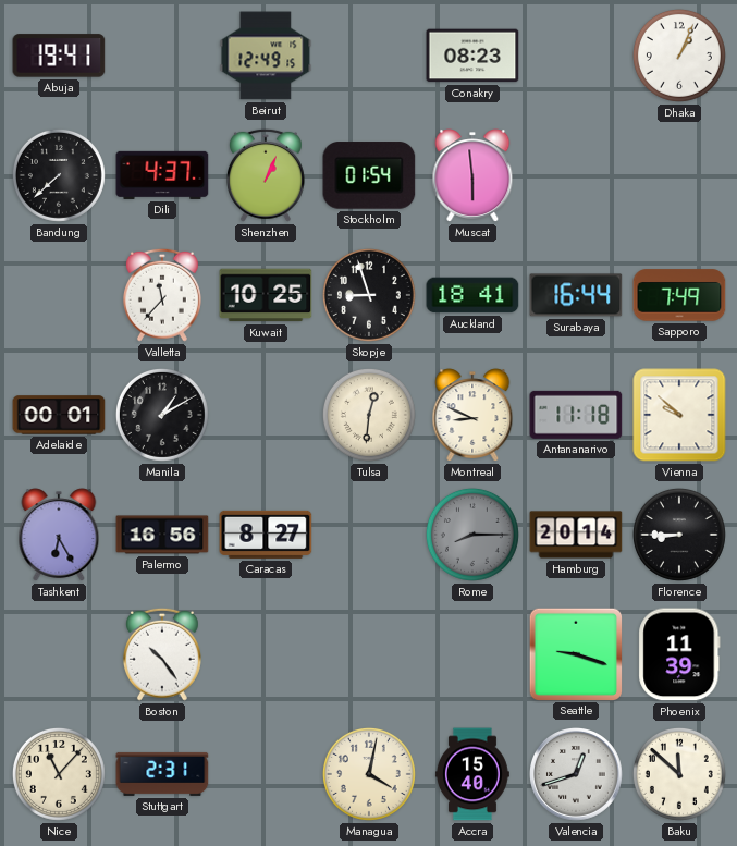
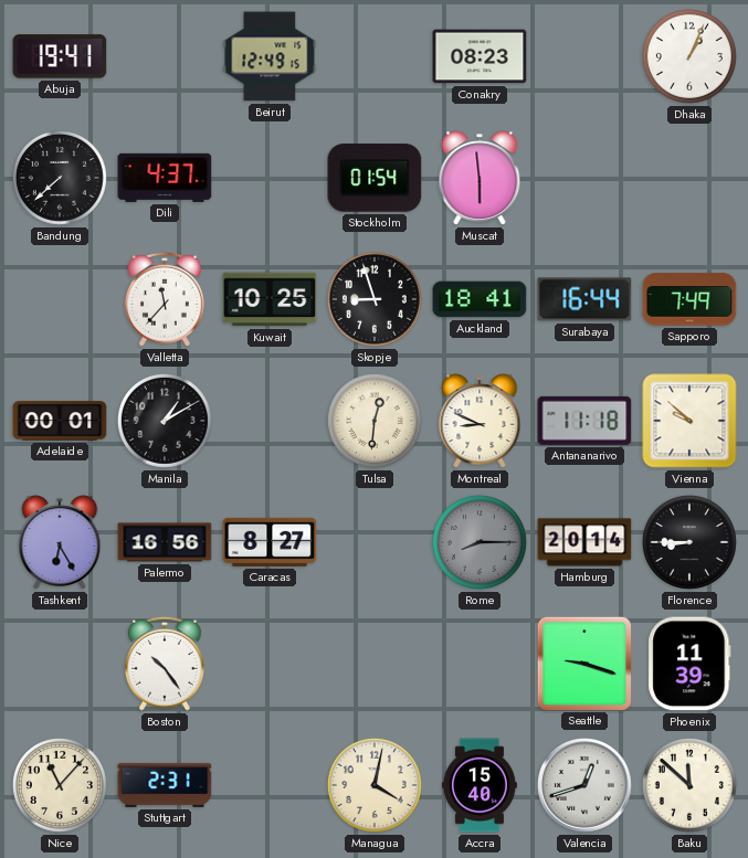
Shenzhen: 1:04 -> none
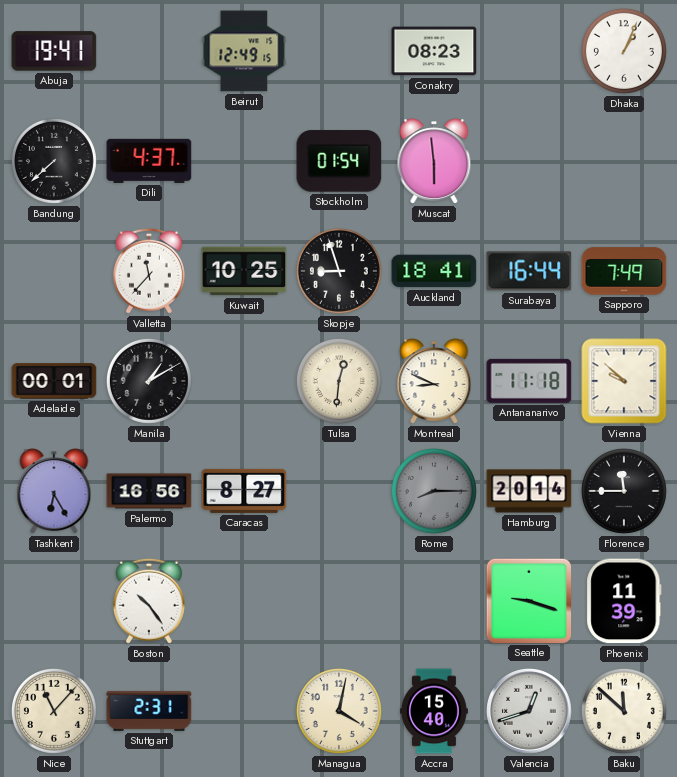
Florence: 8:45 -> 11:45
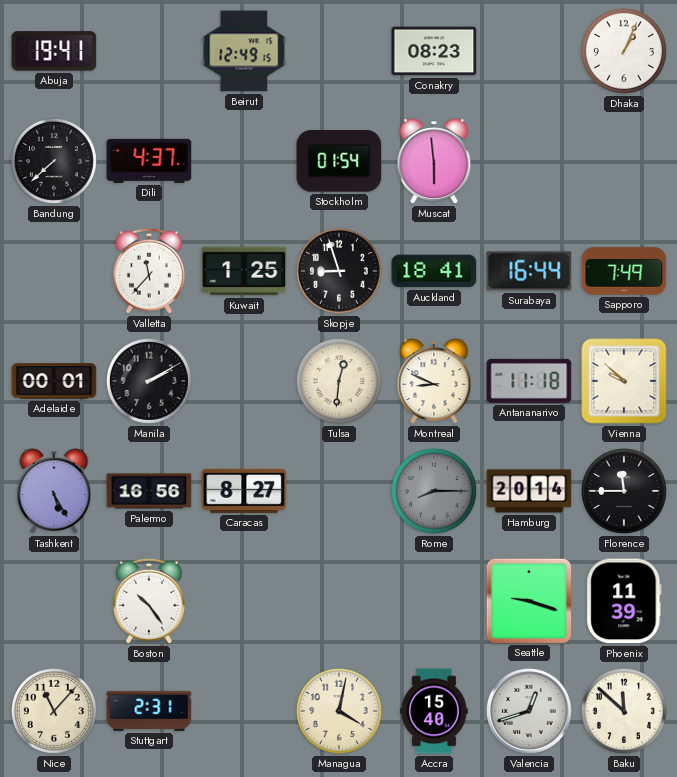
Kuwait: 10:25 -> 1:25
Manila: 1:10 -> 2:10
Tashkent: 6:25 -> 5:25
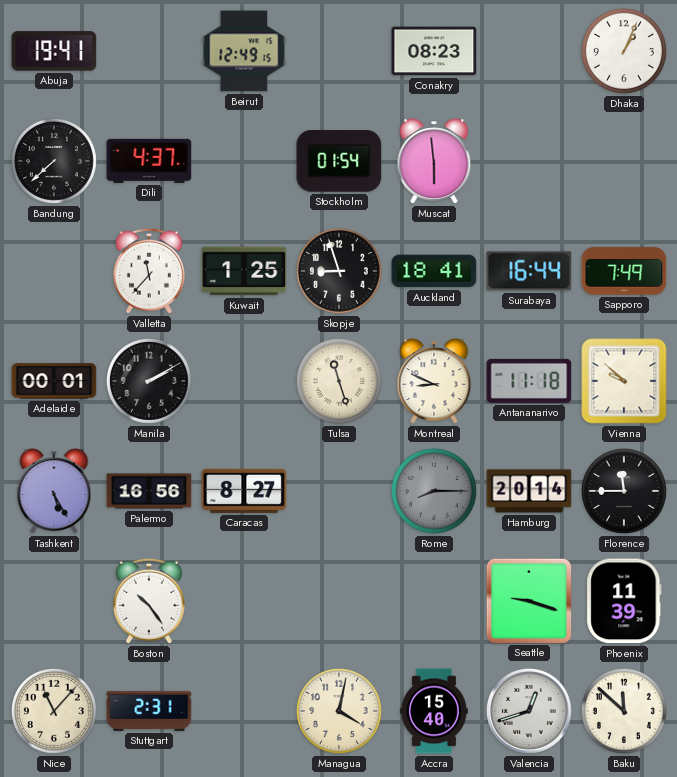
Tulsa: 12:31 -> 11:27
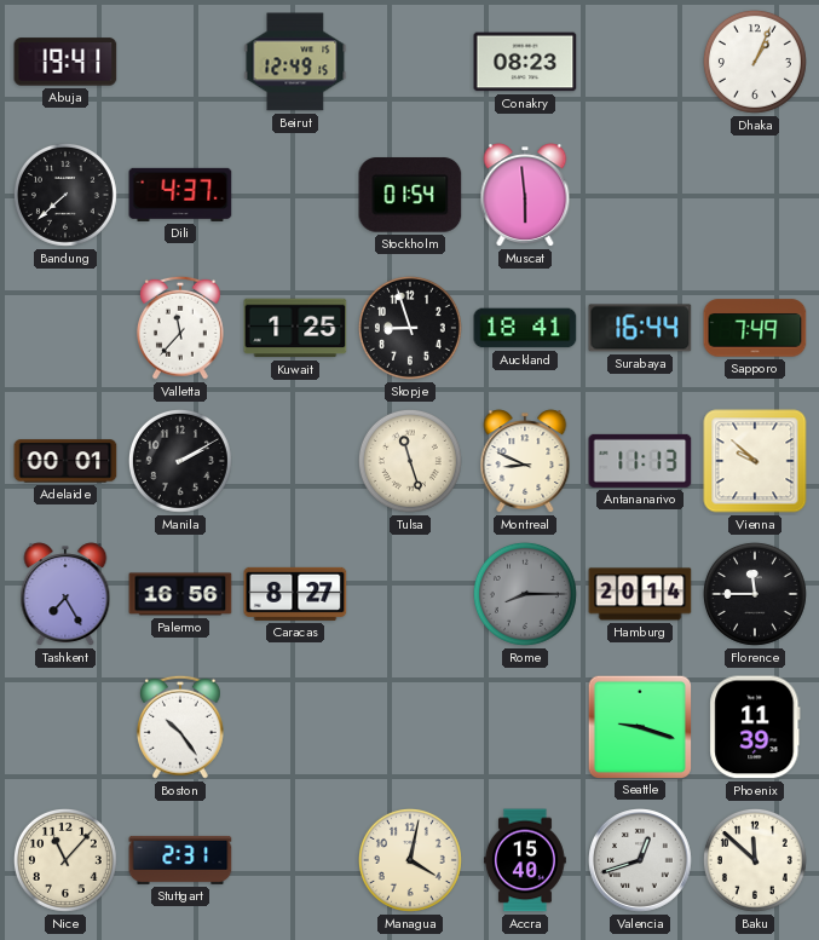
Antananarivo: 11:18 -> 11:13
Tashkent: 5:25 -> 7:25
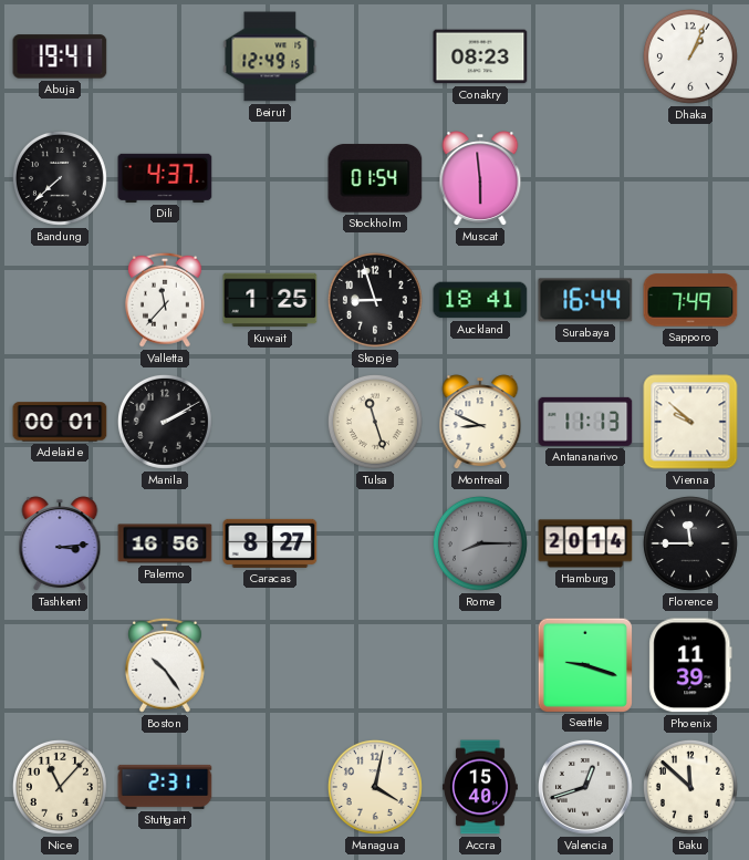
Tashkent: 7:25 -> 3:14
